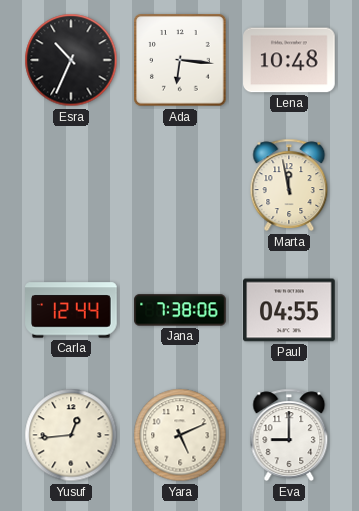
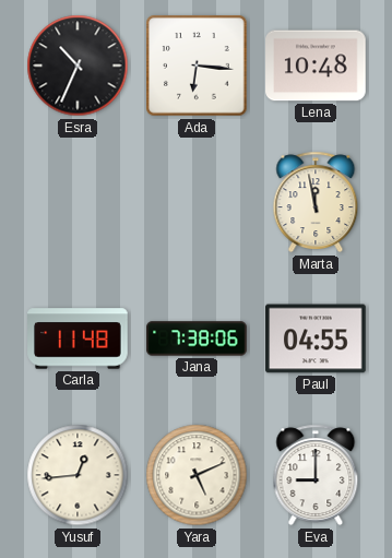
Carla: 12:44 -> 11:48
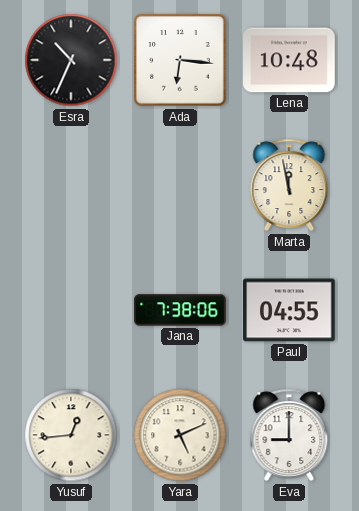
Carla: 11:48 -> none
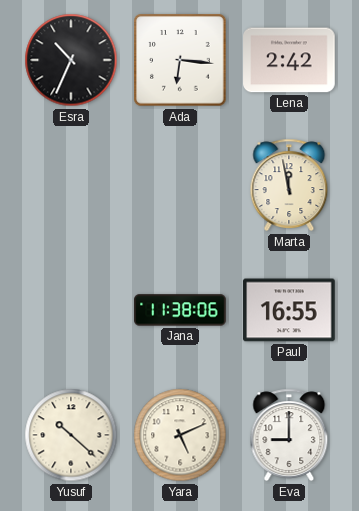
Lena: 10:48 -> 2:42
Jana: 7:38 -> 11:38
Paul: 04:55 -> 16:55
Yusuf: 12:44 -> 10:22
